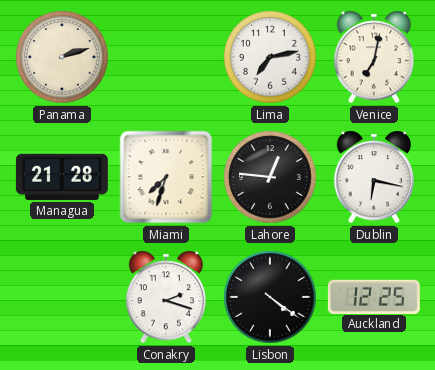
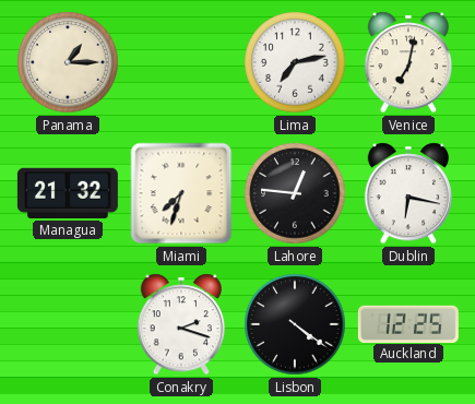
Panama: 2:12 -> 1:15
Managua: 21:28 -> 21:32
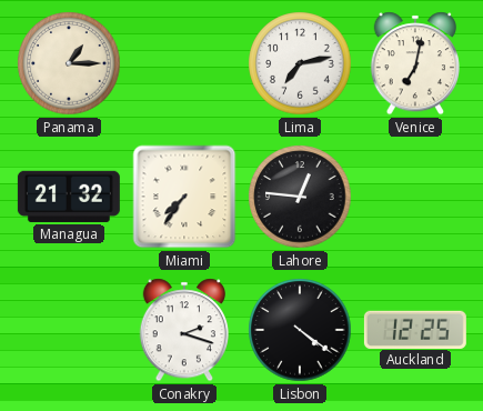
Miami: 7:33 -> 7:36
Dublin: 6:17 -> none
